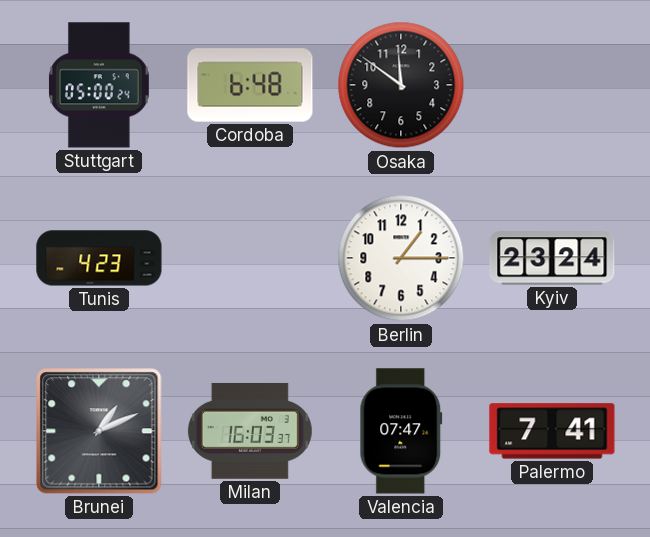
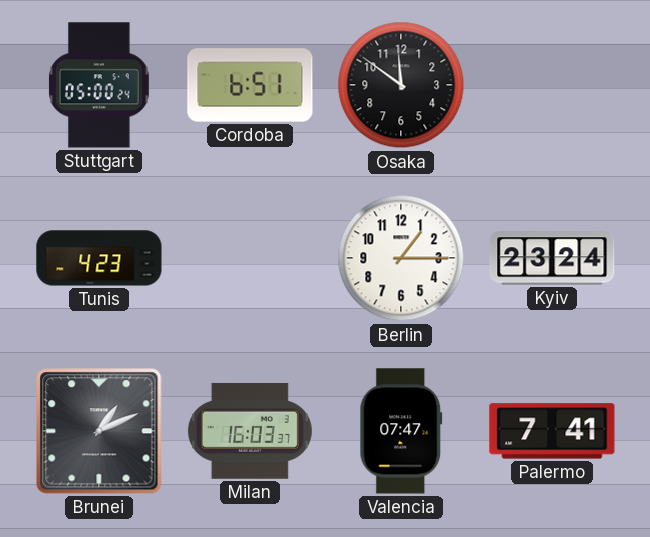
Cordoba: 6:48 -> 6:51
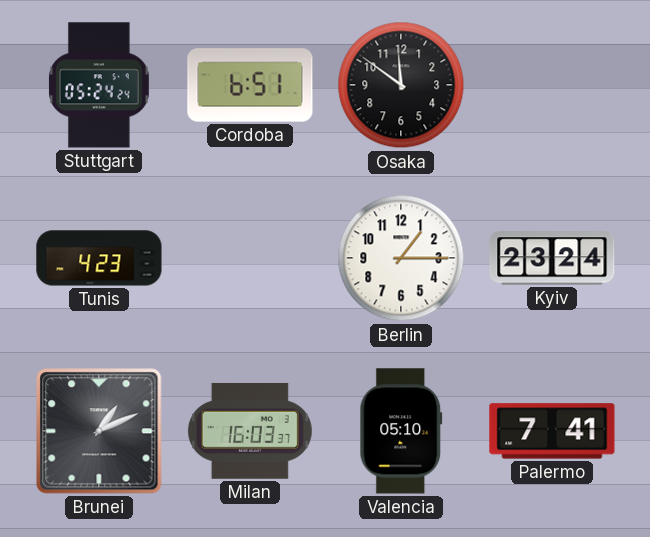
Stuttgart: 05:00 -> 05:24
Valencia: 07:47 -> 05:10
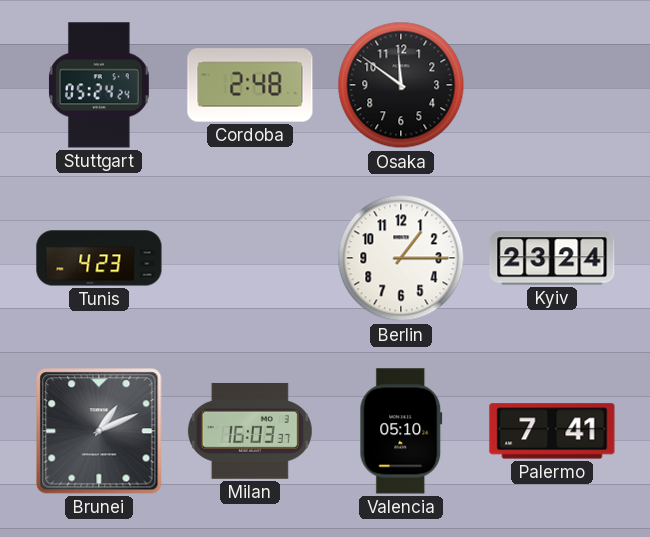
Cordoba: 6:51 -> 2:48
